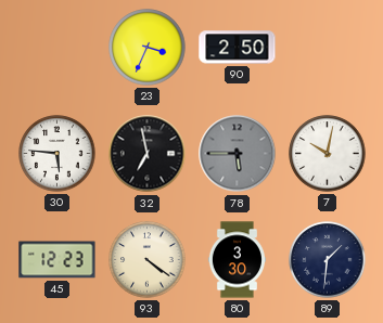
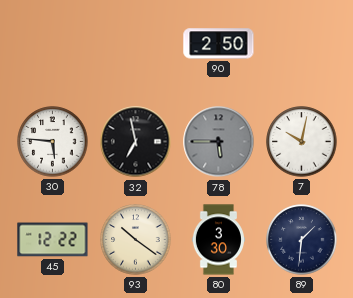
23: 3:34 -> none
45: 12:23 -> 12:22
93: 4:21 -> 10:21
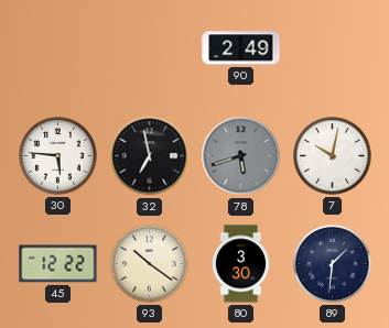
90: 2:50 -> 2:49
78: 5:45 -> 5:42
